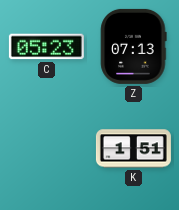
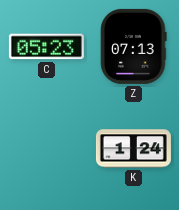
K: 1:51 -> 1:24
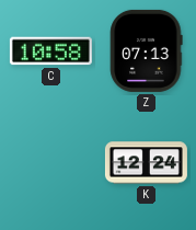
C: 05:23 -> 10:58
K: 1:24 -> 12:24
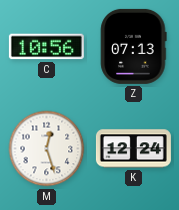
C: 10:58 -> 10:56
M: none -> 12:27
